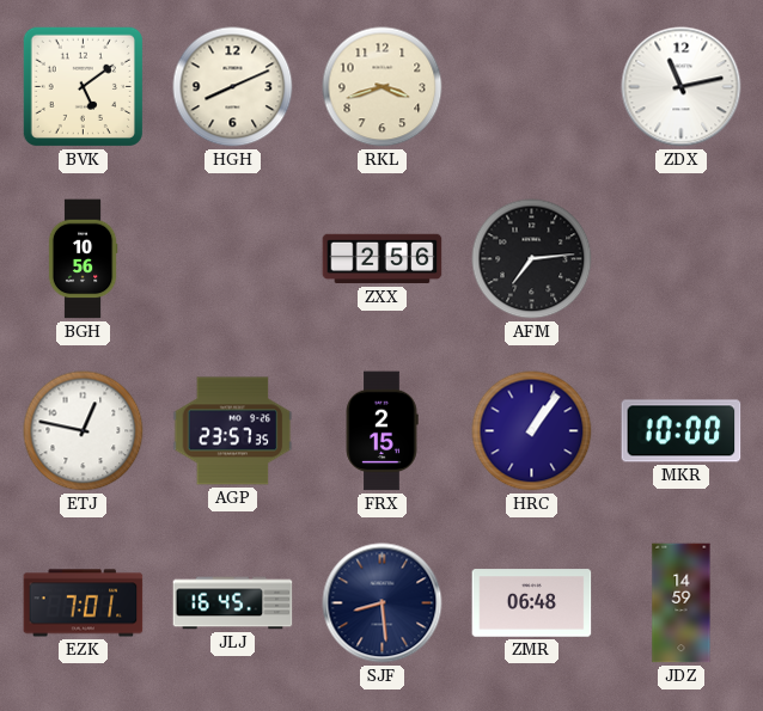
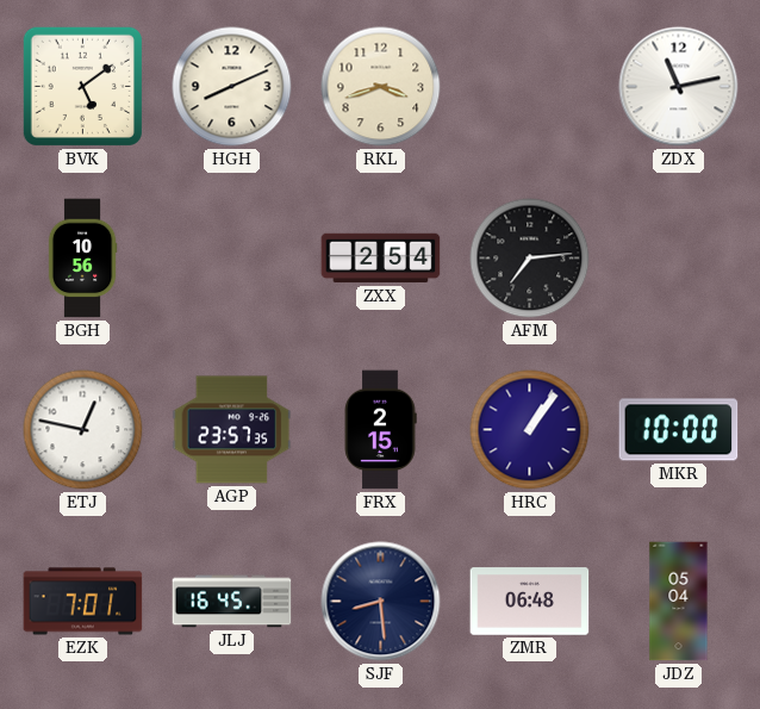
ZXX: 2:56 -> 2:54
JDZ: 14:59 -> 05:04
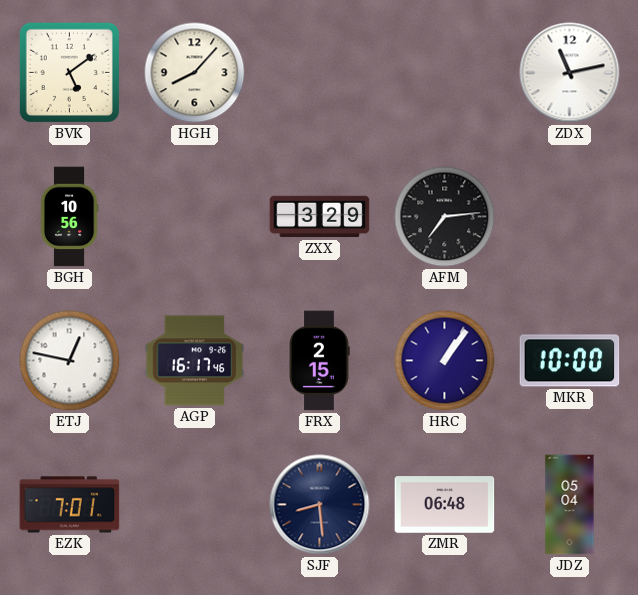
HGH: 8:11 -> 8:07
RKL: 3:42 -> none
ZXX: 2:54 -> 3:29
AGP: 23:57 -> 16:17
JLJ: 16:45 -> none
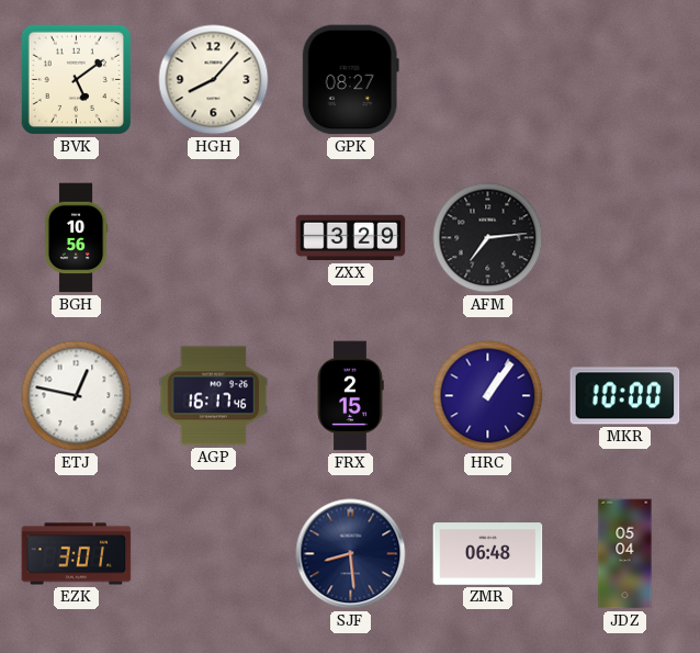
GPK: none -> 08:27
ZDX: 11:13 -> none
EZK: 7:01 -> 3:01
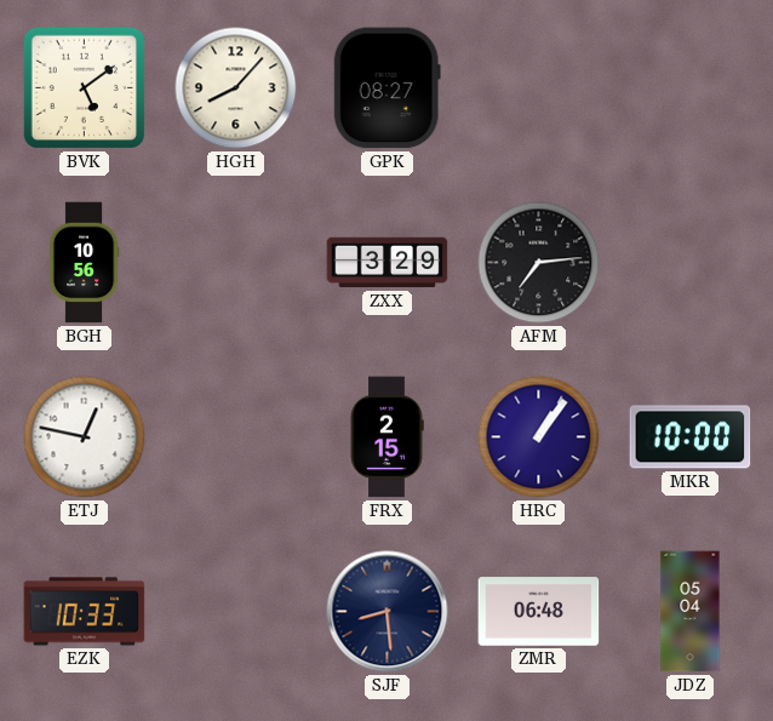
AGP: 16:17 -> none
EZK: 3:01 -> 10:33
